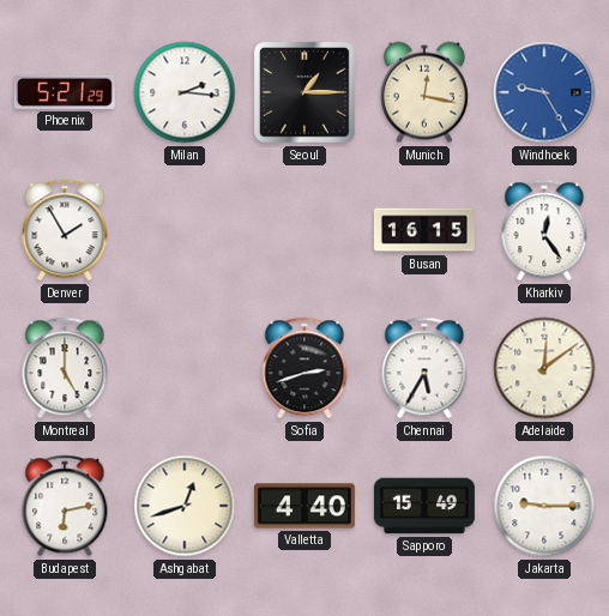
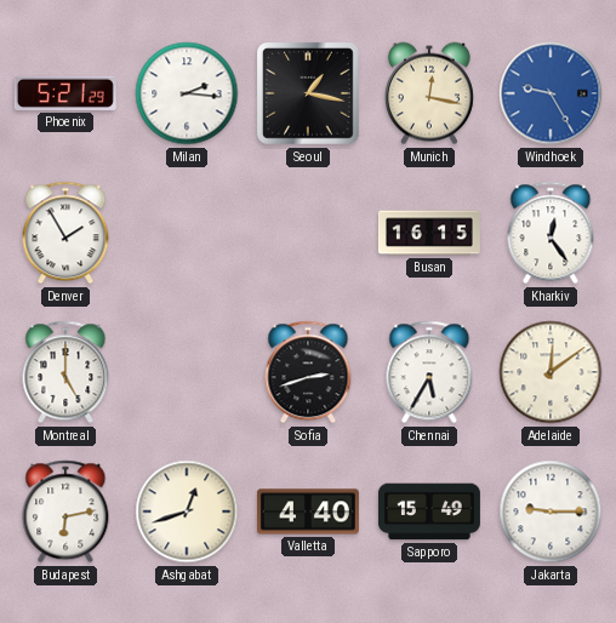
Seoul: 1:15 -> 1:17
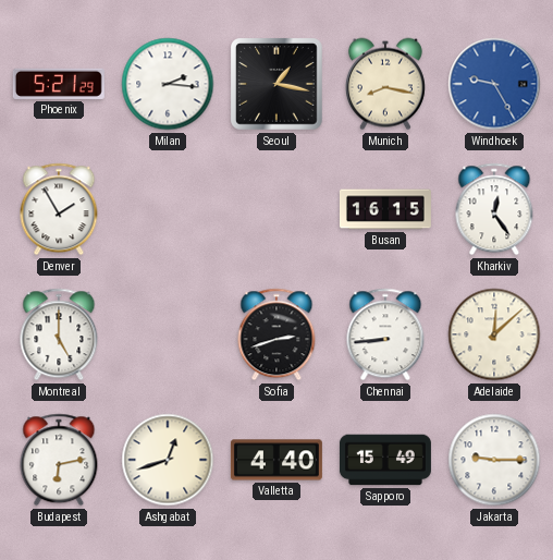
Munich: 12:17 -> 8:17
Chennai: 5:35 -> 8:44
Adelaide: 12:09 -> 12:08
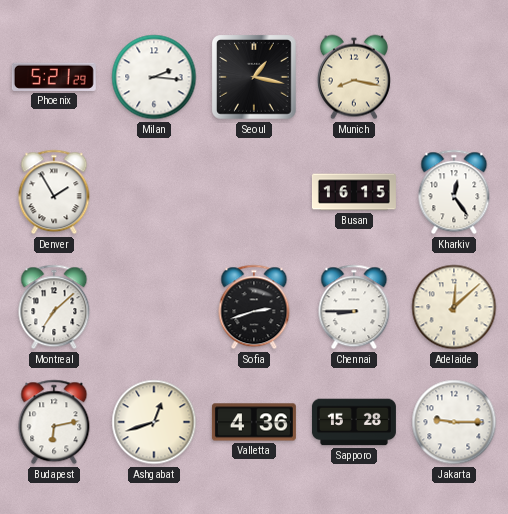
Windhoek: 9:25 -> none
Montreal: 5:00 -> 7:08
Chennai: 8:44 -> 8:45
Valletta: 4:40 -> 4:36
Sapporo: 15:49 -> 15:28
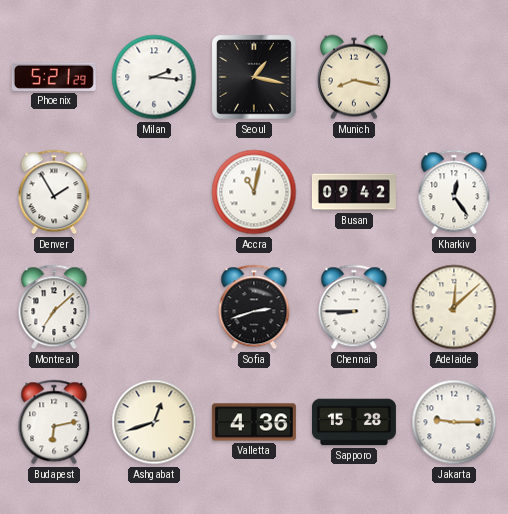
Accra: none -> 11:02
Busan: 16:15 -> 09:42
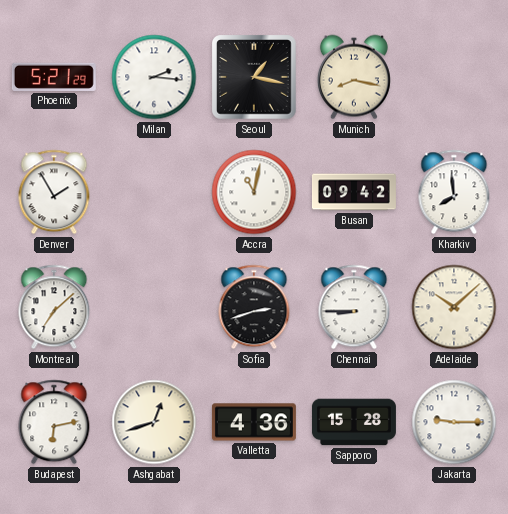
Kharkiv: 12:24 -> 7:59
Adelaide: 12:08 -> 10:08
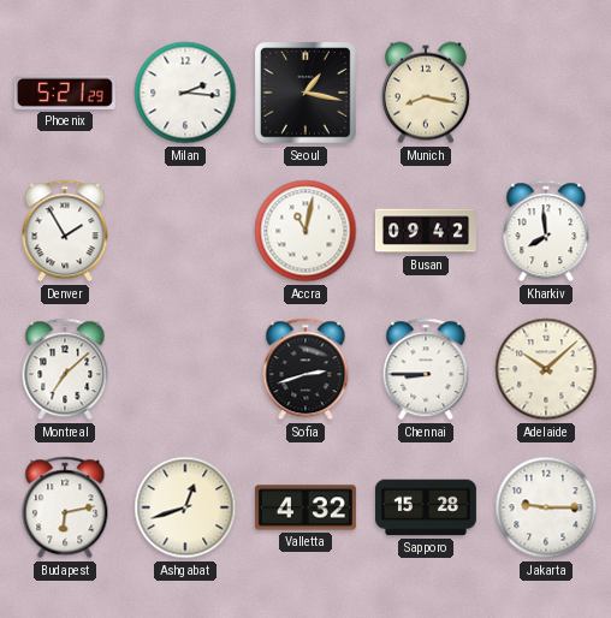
Valletta: 4:36 -> 4:32
